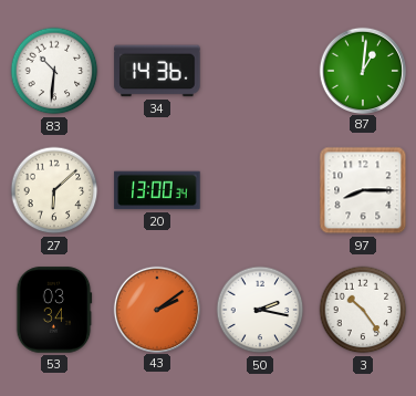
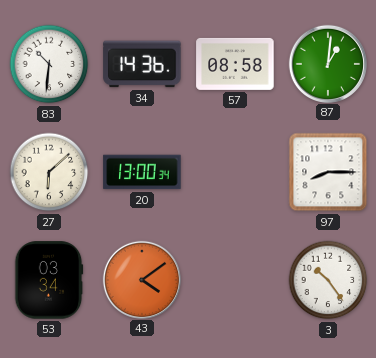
57: none -> 08:58
43: 2:09 -> 4:09
50: 2:17 -> none
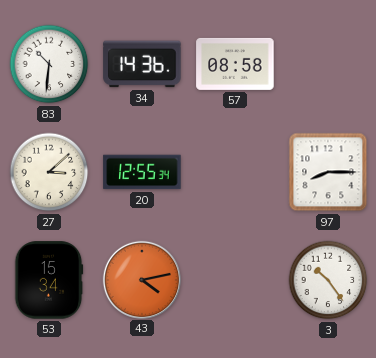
87: 1:01 -> none
27: 6:08 -> 3:08
20: 13:00 -> 12:55
53: 03:34 -> 15:34
43: 4:09 -> 4:13
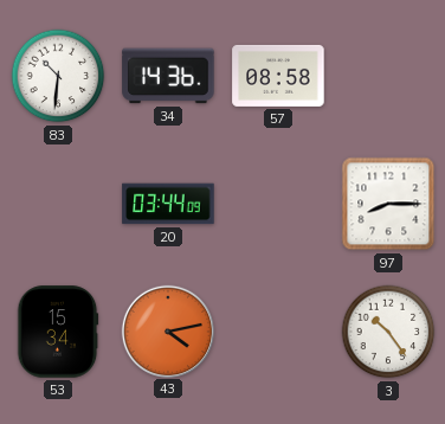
27: 3:08 -> none
20: 12:55 -> 03:44
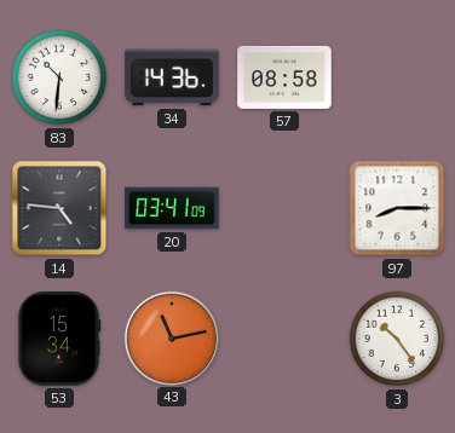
14: none -> 4:46
20: 03:44 -> 03:41
43: 4:13 -> 11:13
